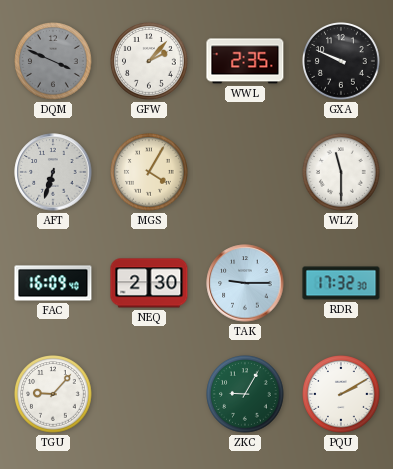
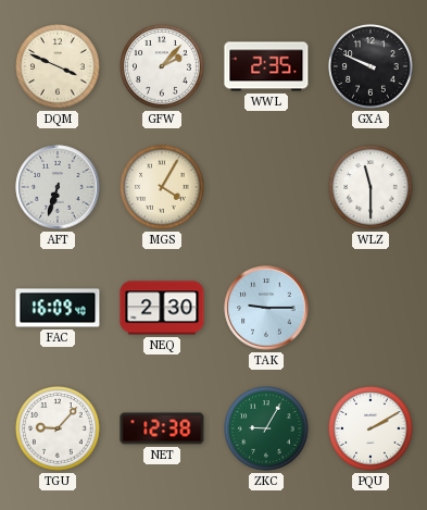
DQM dial: grey -> cream
RDR: 17:32 -> none
NET: none -> 12:38
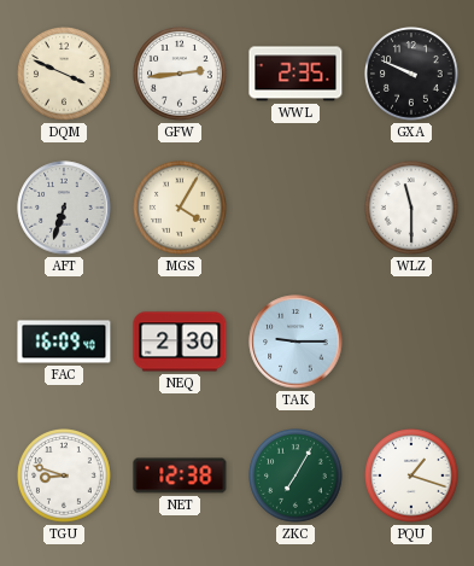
GFW: 2:07 -> 2:44
TGU: 9:07 -> 8:48
ZKC: 9:05 -> 7:05
PQU: 2:10 -> 1:18
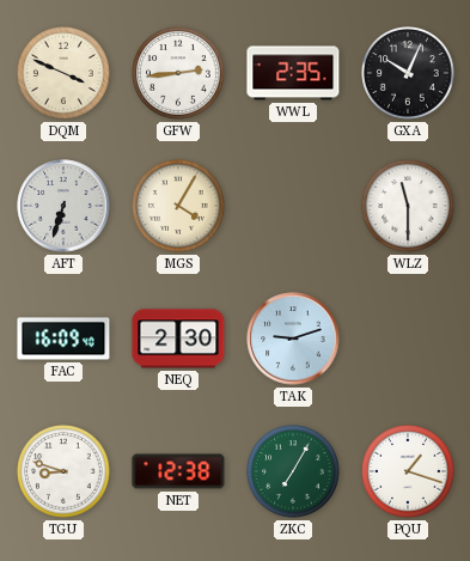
GXA: 9:49 -> 10:04
TAK: 9:15 -> 9:12
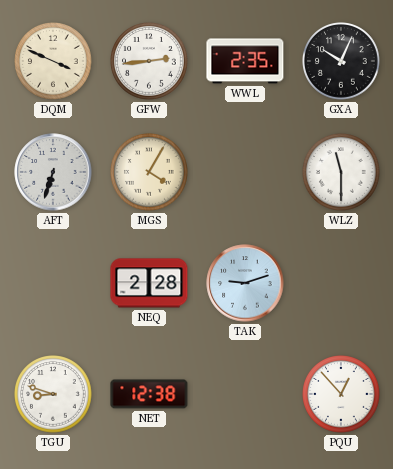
FAC: 16:09 -> none
NEQ: 2:30 -> 2:28
ZKC: 7:05 -> none
PQU: 1:18 -> 12:53
